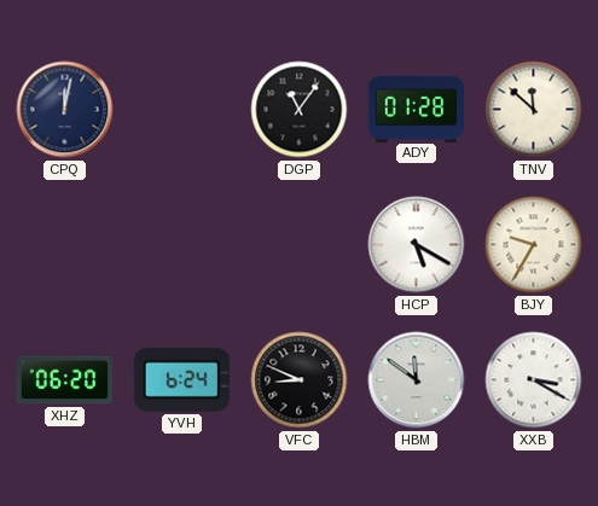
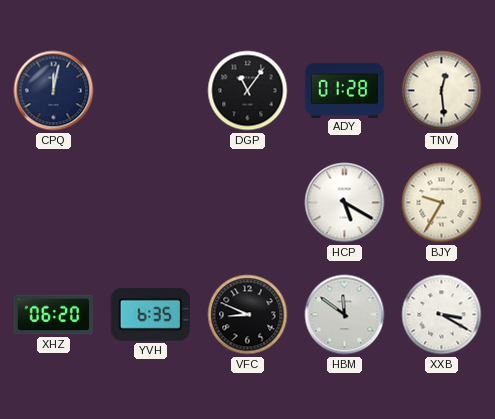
TNV: 11:52 -> 12:29
YVH: 6:24 -> 6:35
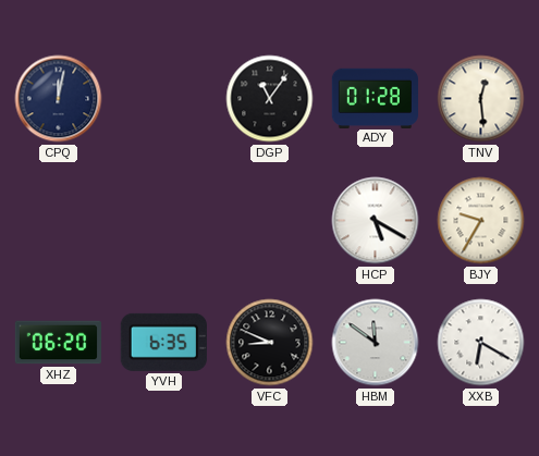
XXB: 3:20 -> 6:20
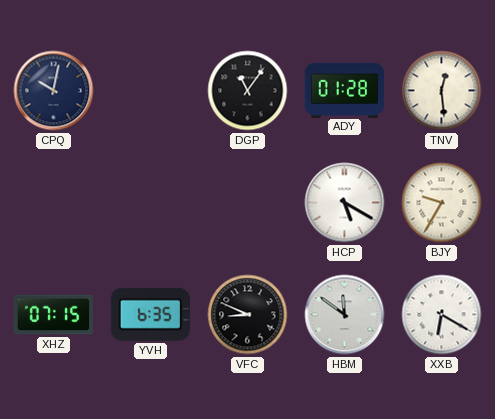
CPQ: 12:02 -> 10:02
XHZ: 06:20 -> 07:15
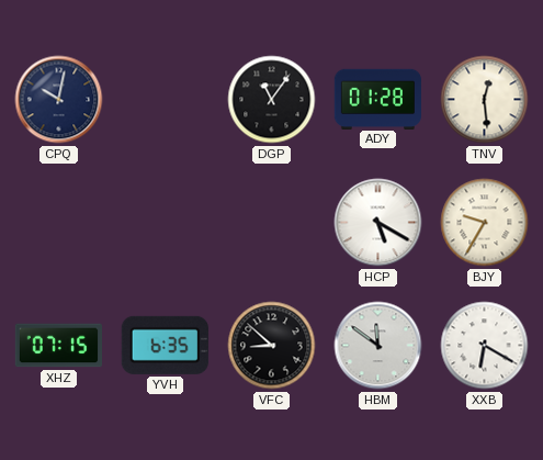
VFC: 8:49 -> 8:52
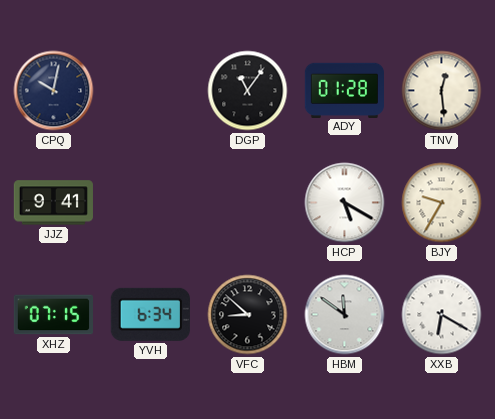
JJZ: none -> 9:41
YVH: 6:35 -> 6:34
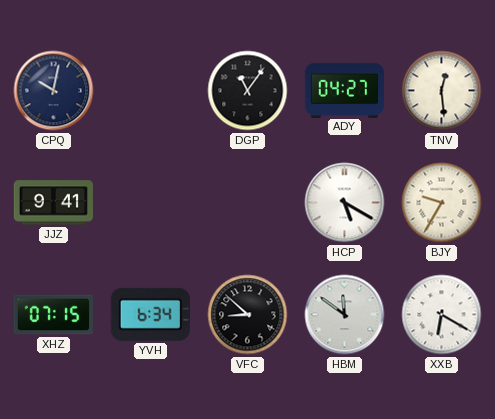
ADY: 01:28 -> 04:27
